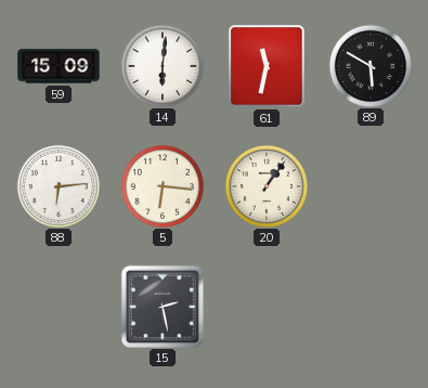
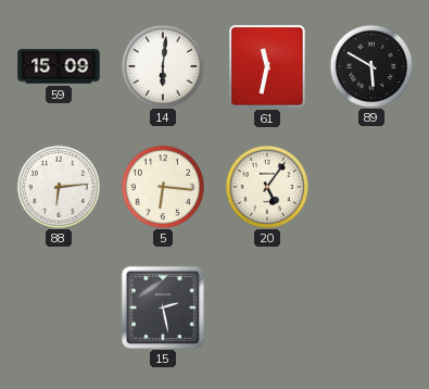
20: 1:06 -> 5:06
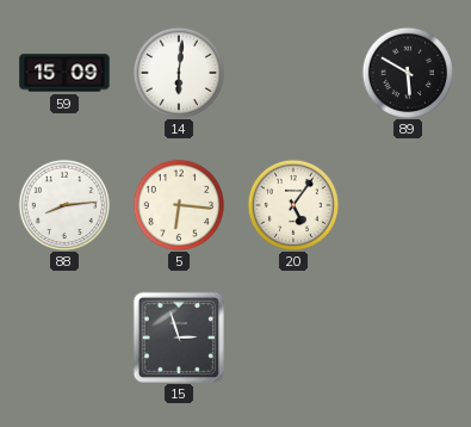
61: 11:32 -> none
88: 6:14 -> 8:14
15: 2:28 -> 2:57
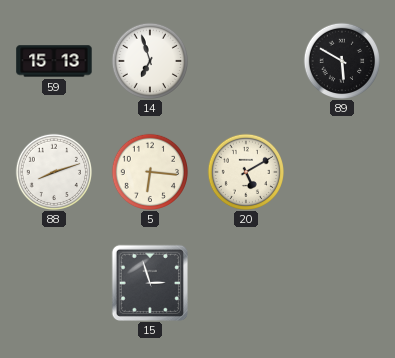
59: 15:09 -> 15:13
14: 6:01 -> 6:57
88: 8:14 -> 8:12
20: 5:06 -> 5:10
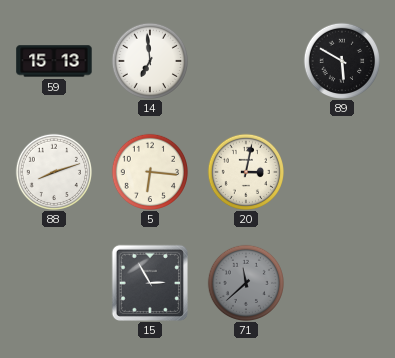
14: 6:57 -> 6:59
20: 5:10 -> 3:02
15: 2:57 -> 2:55
71: none -> 11:38
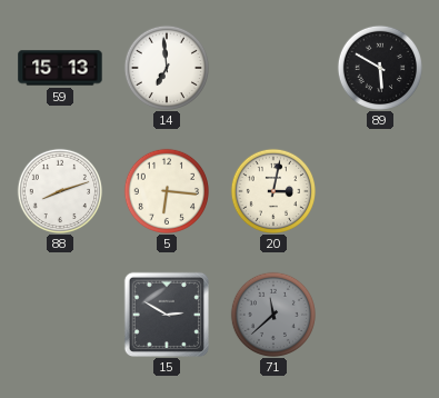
15: 2:55 -> 2:50
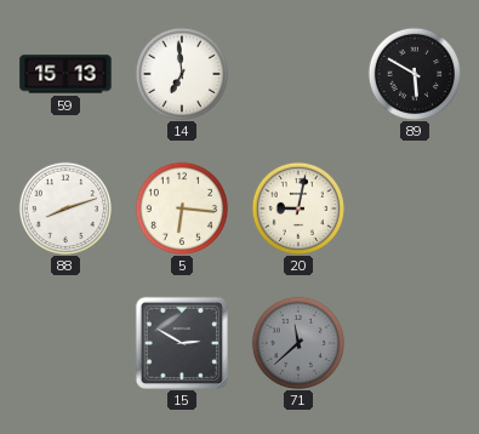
20: 3:02 -> 9:02
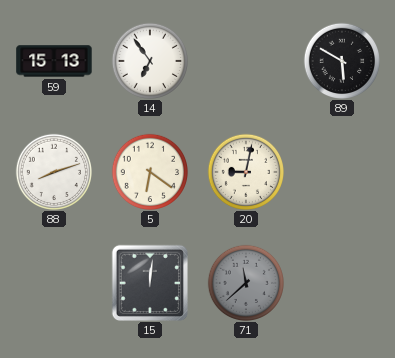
14: 6:59 -> 6:54
5: 6:16 -> 6:21
15: 2:50 -> 12:01
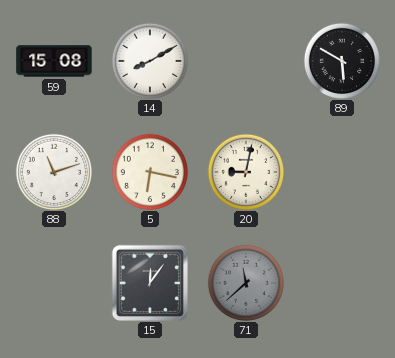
59: 15:13 -> 15:08
14: 6:54 -> 8:10
88: 8:12 -> 11:12
5: 6:21 -> 6:17
15: 12:01 -> 12:06
